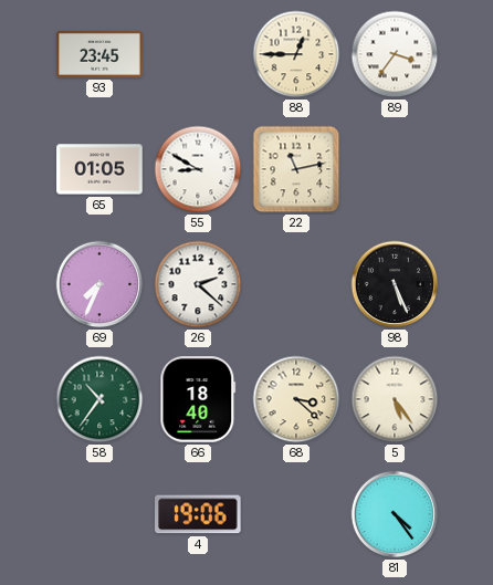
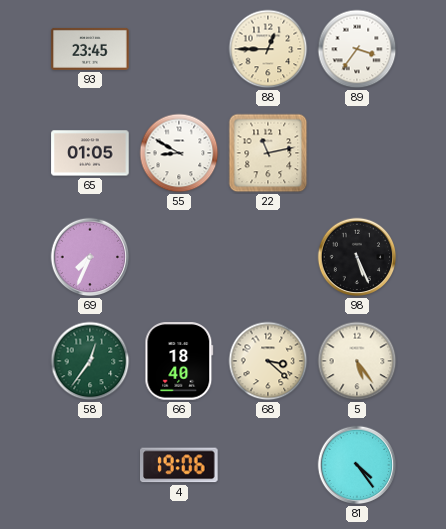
26: 2:22 -> none
58: 10:36 -> 12:36
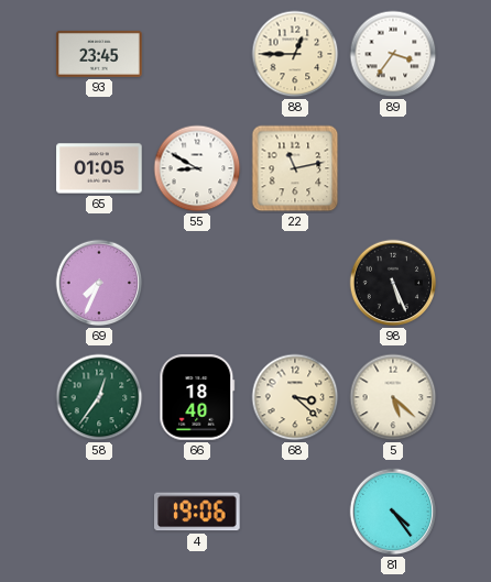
5: 5:24 -> 5:22
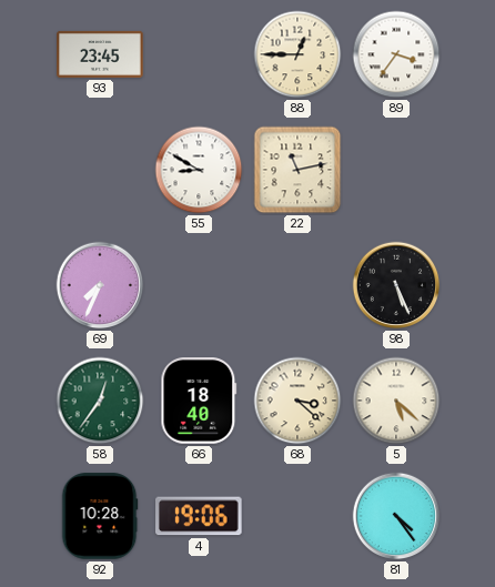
65: 01:05 -> none
92: none -> 10:28
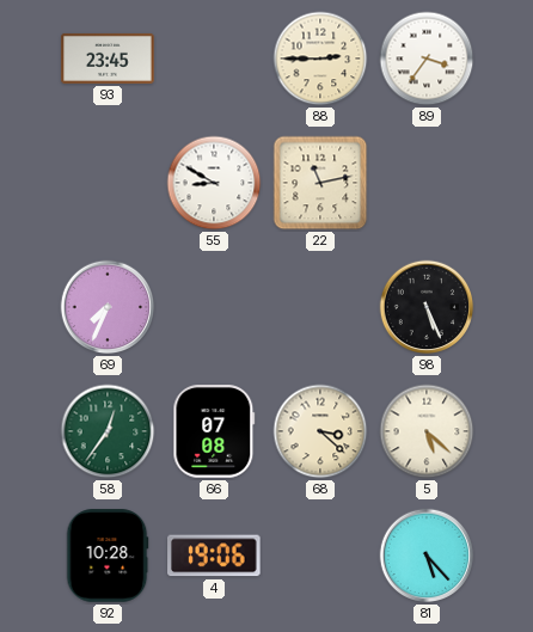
88: 12:45 -> 2:45
66: 18:40 -> 07:08
81: 4:24 -> 5:23
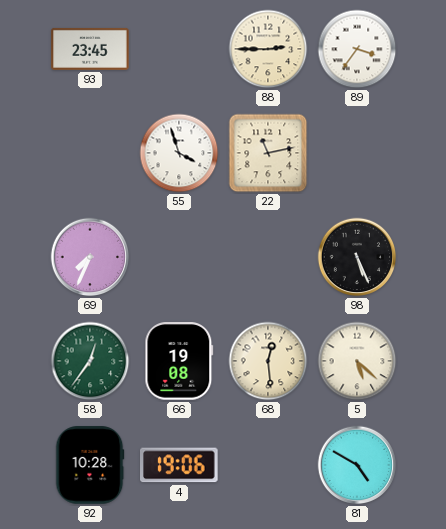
55: 8:50 -> 3:57
66: 07:08 -> 19:08
68: 3:22 -> 12:29
81: 5:23 -> 4:50
